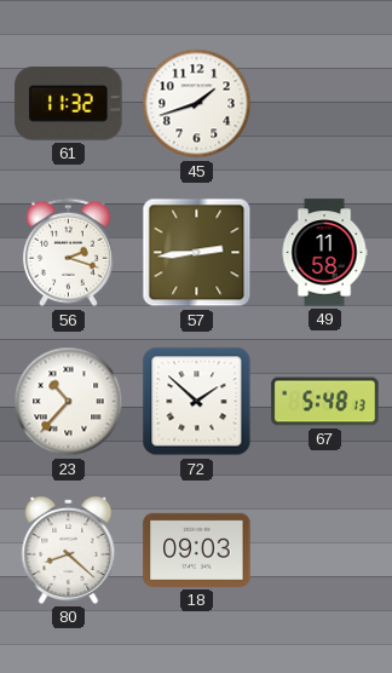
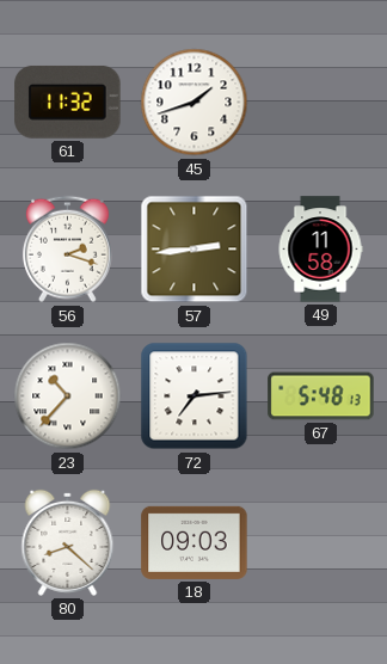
72: 1:52 -> 7:14
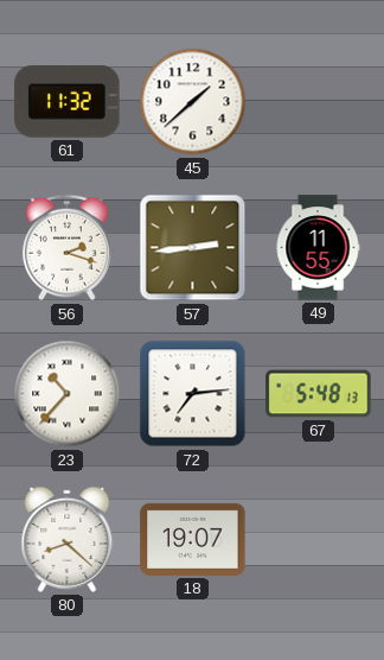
45: 1:42 -> 1:38
49: 11:58 -> 11:55
18: 09:03 -> 19:07
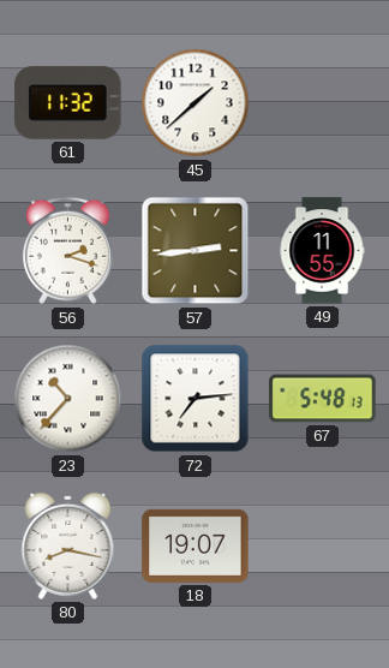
80: 8:22 -> 8:17
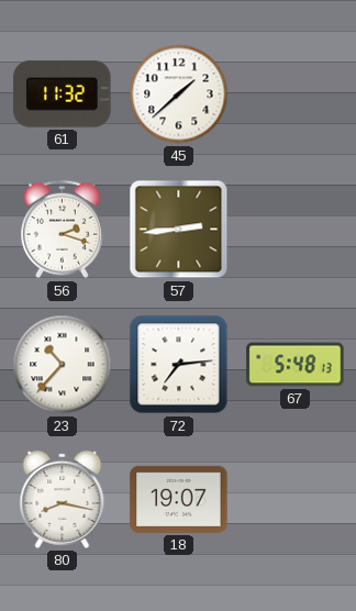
49: 11:55 -> none
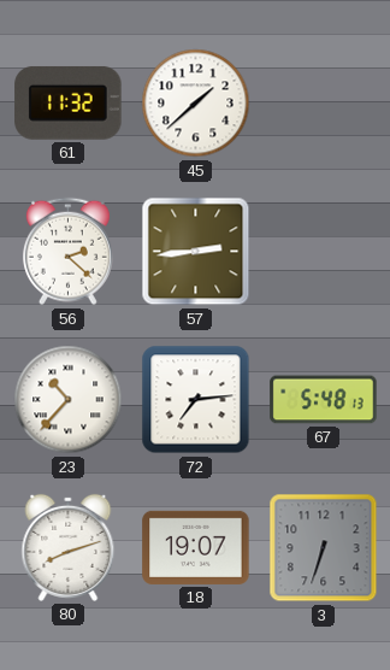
56: 2:18 -> 2:22
80: 8:17 -> 8:12
3: none -> 6:33
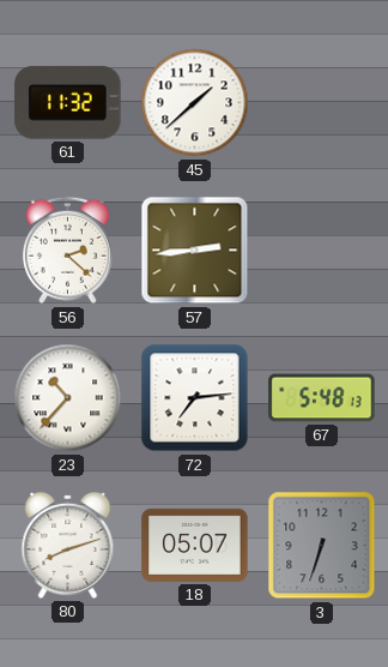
18: 19:07 -> 05:07
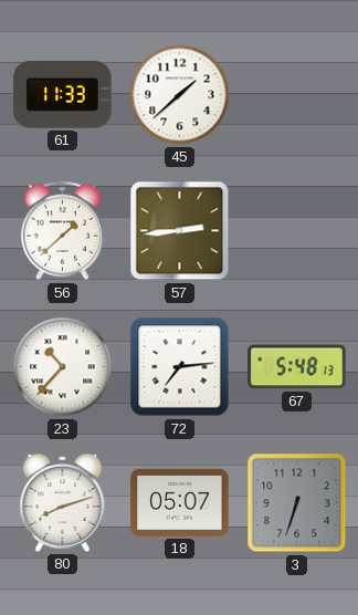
61: 11:32 -> 11:33
56: 2:22 -> 1:38
